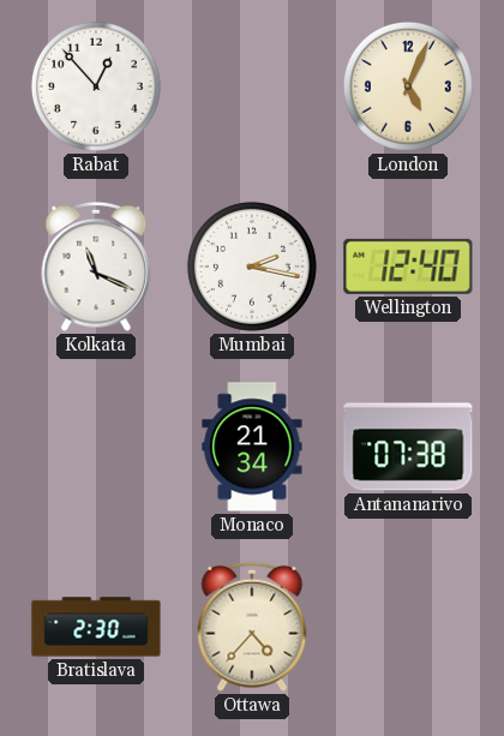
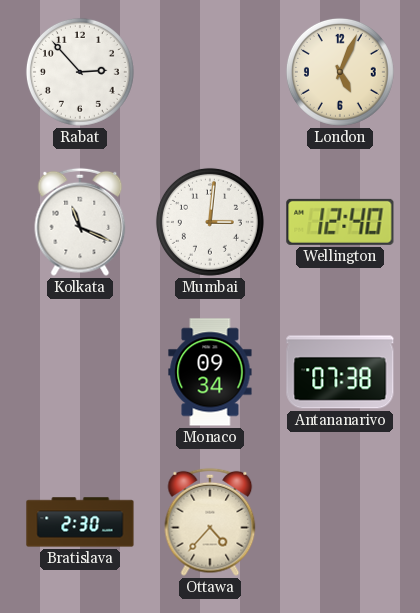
Rabat: 12:53 -> 2:53
Mumbai: 2:17 -> 3:01
Monaco: 21:34 -> 09:34
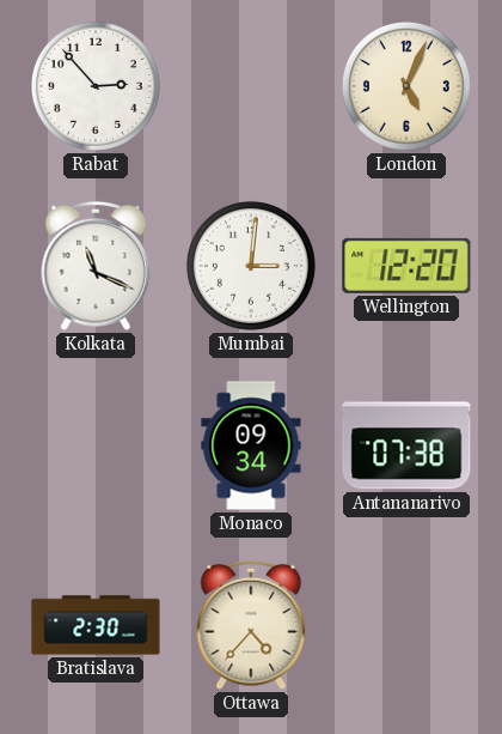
Wellington: 12:40 -> 12:20
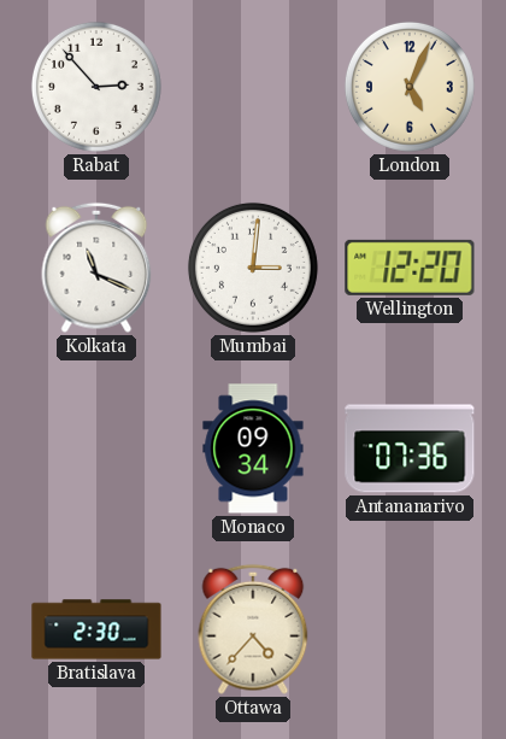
Antananarivo: 07:38 -> 07:36
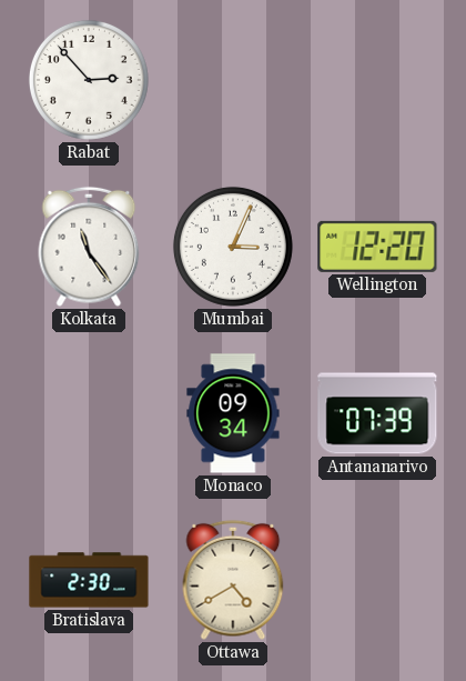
London: 5:04 -> none
Kolkata: 11:19 -> 11:24
Mumbai: 3:01 -> 3:04
Antananarivo: 07:36 -> 07:39
Ottawa: 4:37 -> 4:40
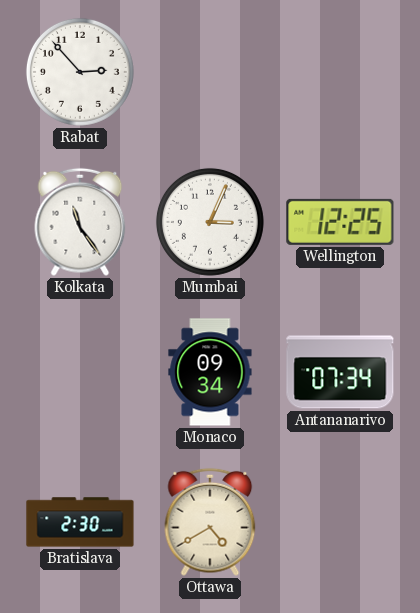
Wellington: 12:20 -> 12:25
Antananarivo: 07:39 -> 07:34
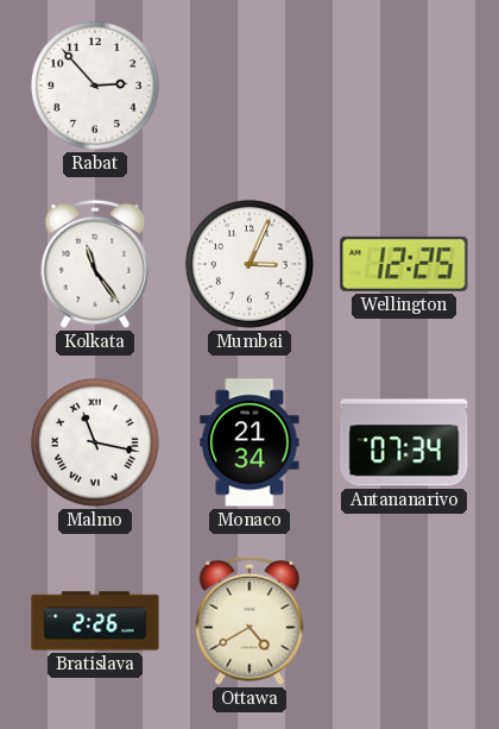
Malmo: none -> 11:17
Monaco: 09:34 -> 21:34
Bratislava: 2:30 -> 2:26
